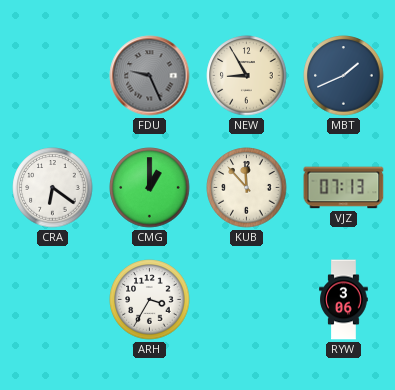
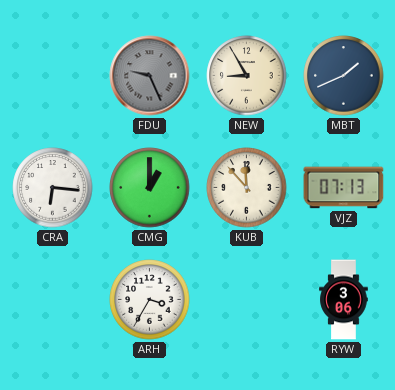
CRA: 6:21 -> 6:16
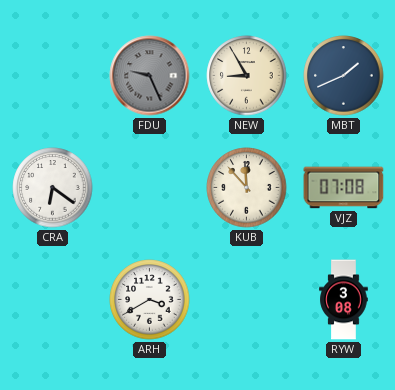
CRA: 6:16 -> 6:21
CMG: 1:00 -> none
VJZ: 07:13 -> 07:08
ARH: 3:35 -> 3:40
RYW: 3:06 -> 3:08
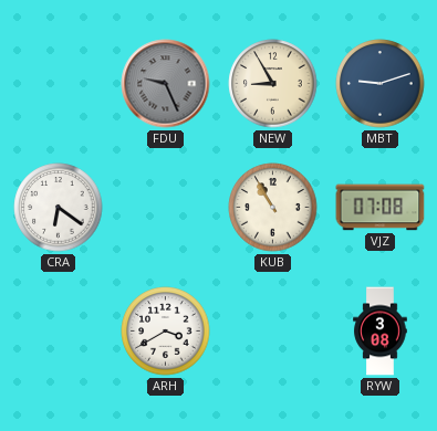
MBT: 1:41 -> 9:12
KUB: 11:53 -> 10:55
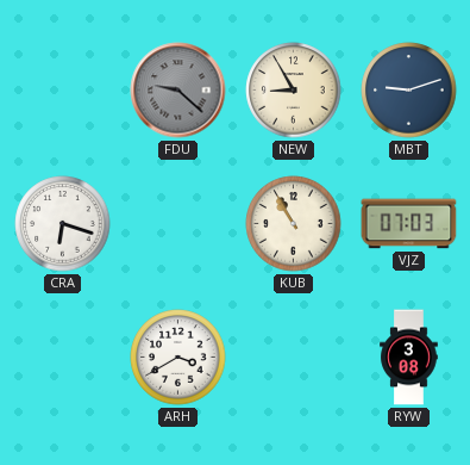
FDU: 9:26 -> 9:22
CRA: 6:21 -> 6:18
VJZ: 07:08 -> 07:03
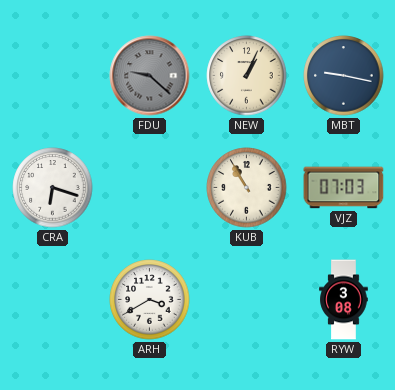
NEW: 8:55 -> 1:04
MBT: 9:12 -> 9:17
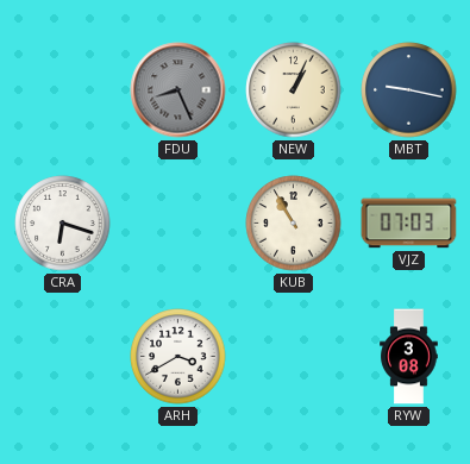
FDU: 9:22 -> 8:26
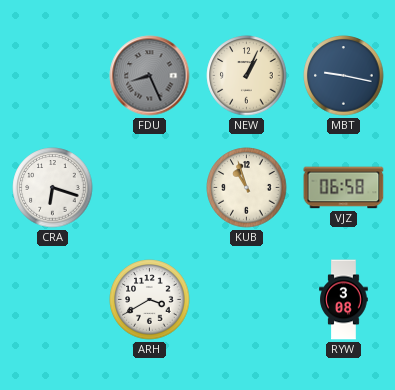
KUB: 10:55 -> 10:57
VJZ: 07:03 -> 06:58
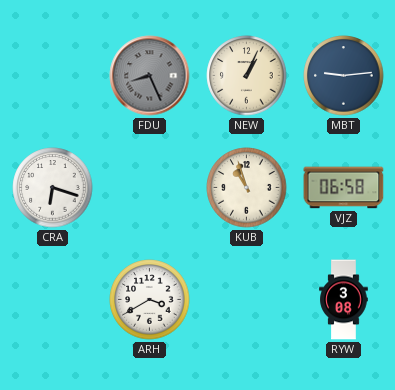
MBT: 9:17 -> 9:14
